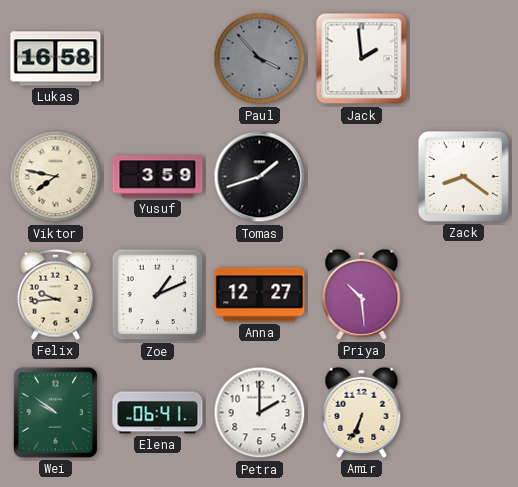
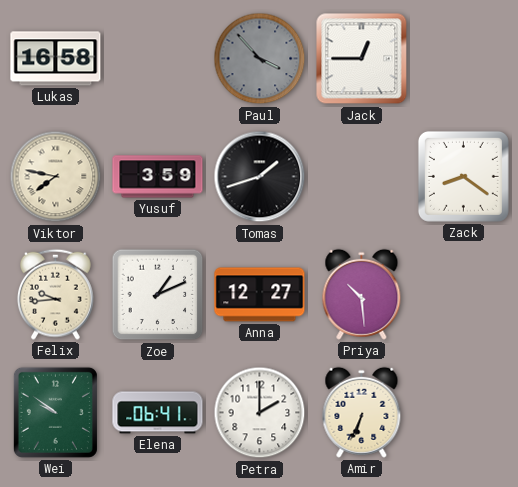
Jack: 1:59 -> 12:45
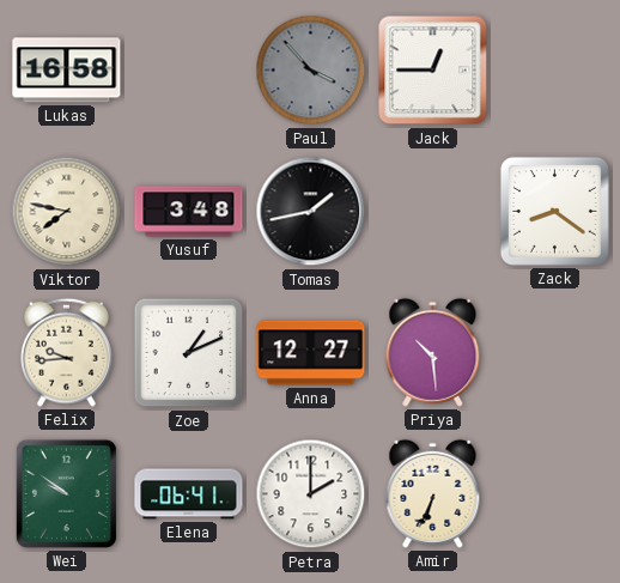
Yusuf: 3:59 -> 3:48
Tomas: 1:42 -> 1:43
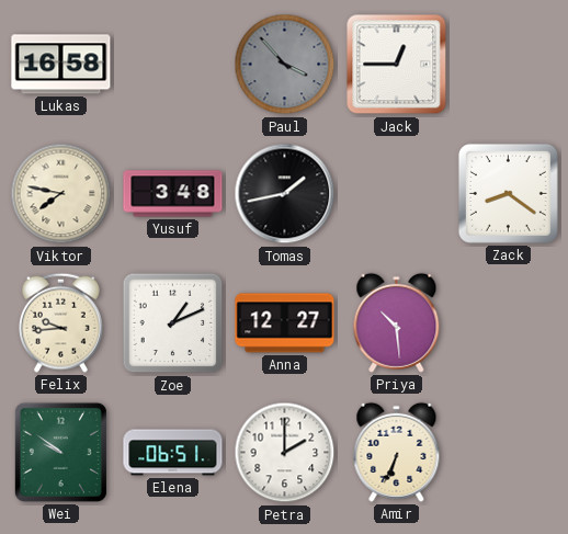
Elena: 06:41 -> 06:51
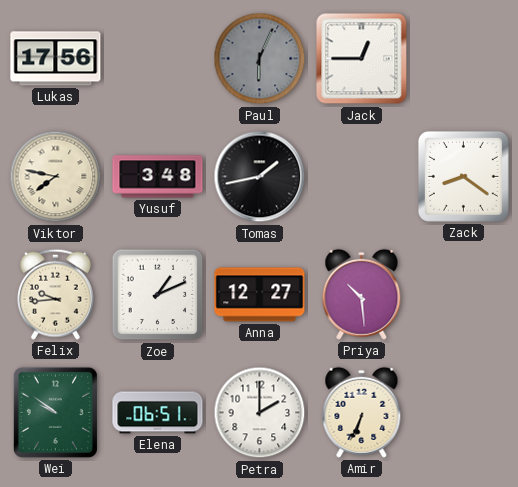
Lukas: 16:58 -> 17:56
Paul: 3:53 -> 6:04
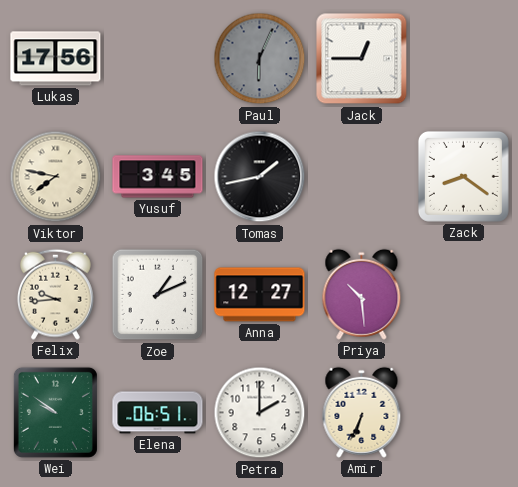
Yusuf: 3:48 -> 3:45
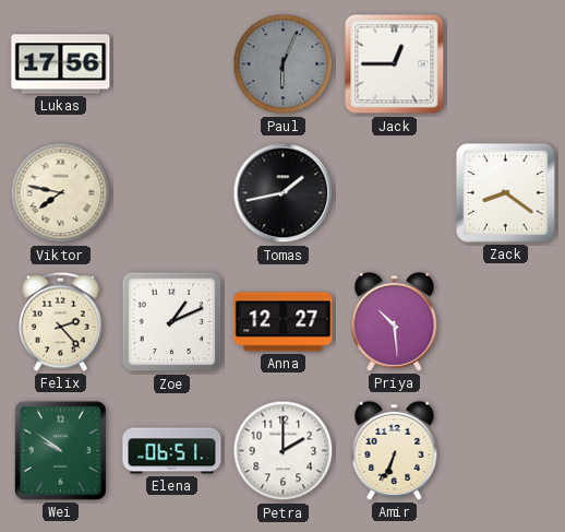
Yusuf: 3:45 -> none
Felix: 9:44 -> 2:23
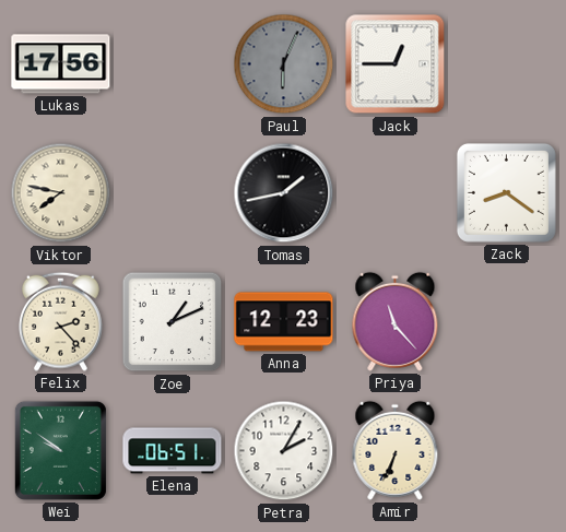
Anna: 12:27 -> 12:23
Priya: 10:29 -> 11:23
Petra: 2:00 -> 2:05
